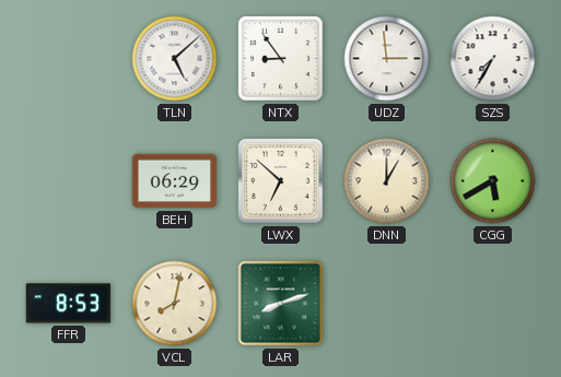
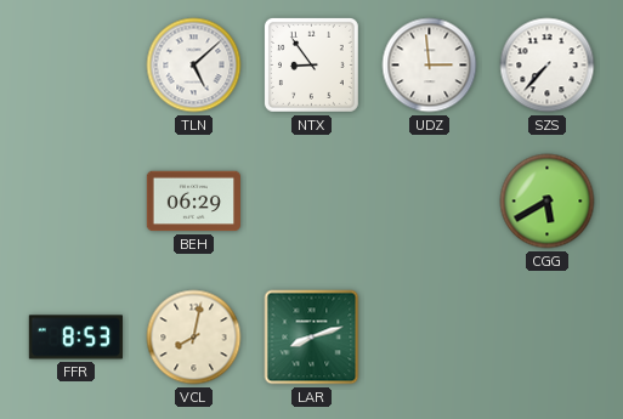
SZS: 7:35 -> 7:37
LWX: 6:52 -> none
DNN: 1:00 -> none
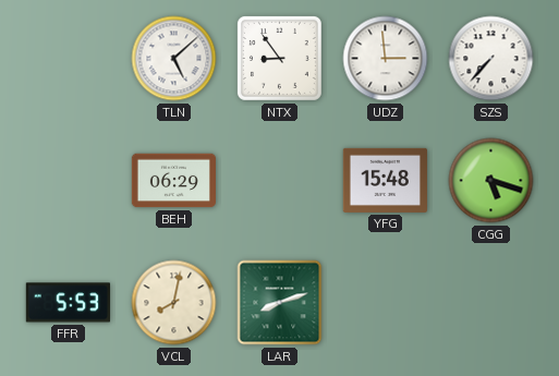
YFG: none -> 15:48
CGG: 5:40 -> 5:18
FFR: 8:53 -> 5:53
